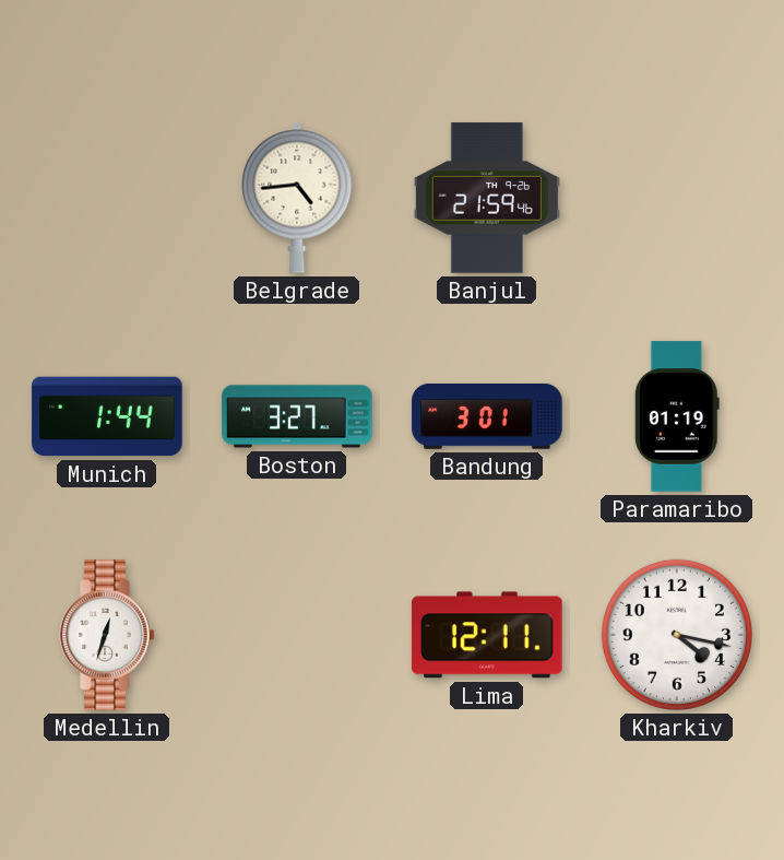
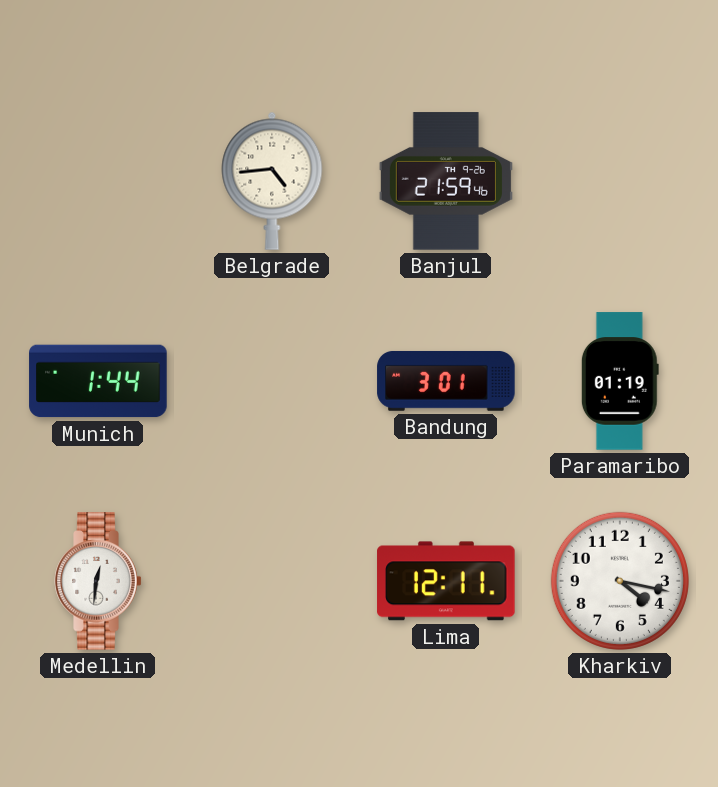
Boston: 3:27 -> none
Medellin: 12:33 -> 12:31
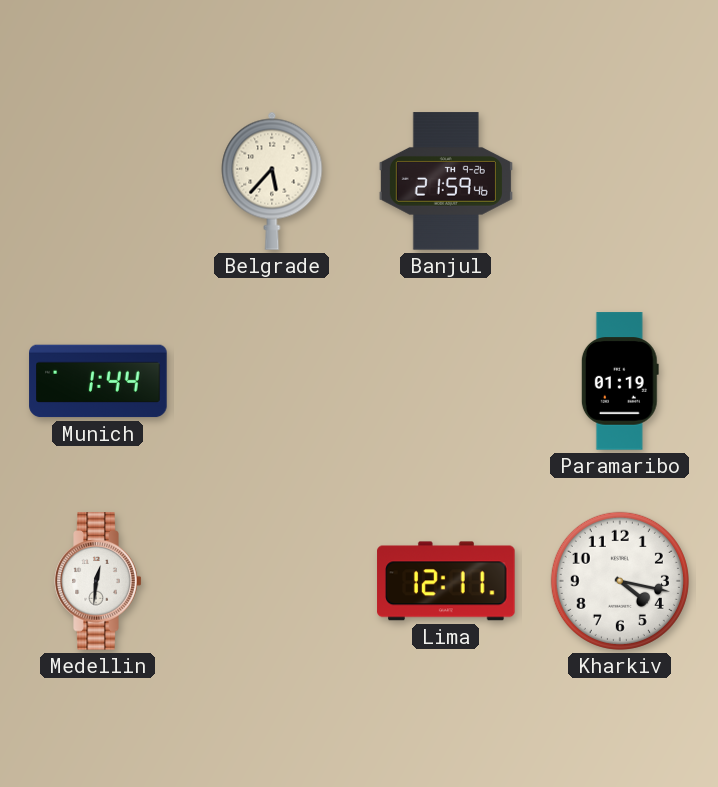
Belgrade: 4:44 -> 5:37
Bandung: 3:01 -> none
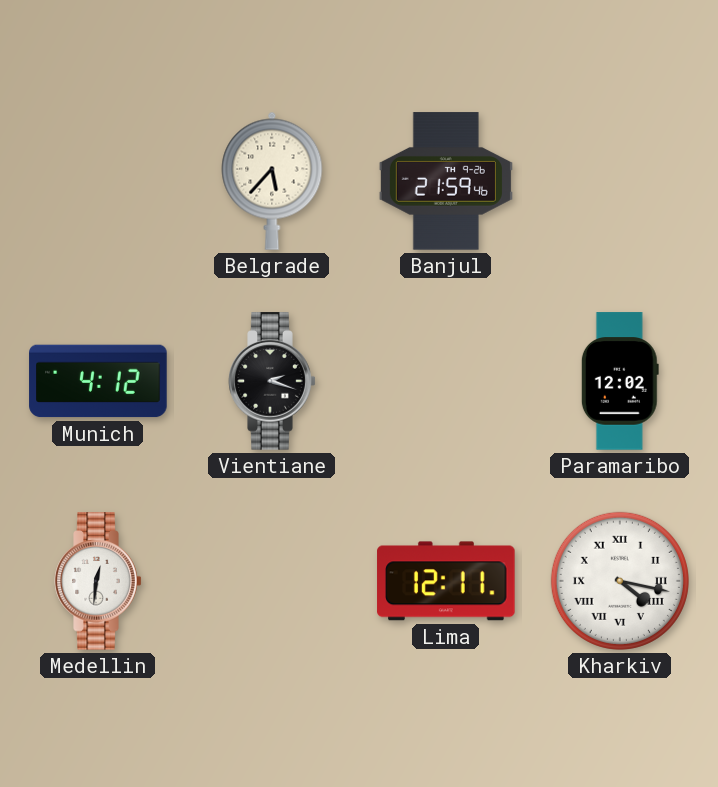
Munich: 1:44 -> 4:12
Vientiane: none -> 2:18
Paramaribo: 01:19 -> 12:02
Kharkiv numerals: Arabic -> Roman
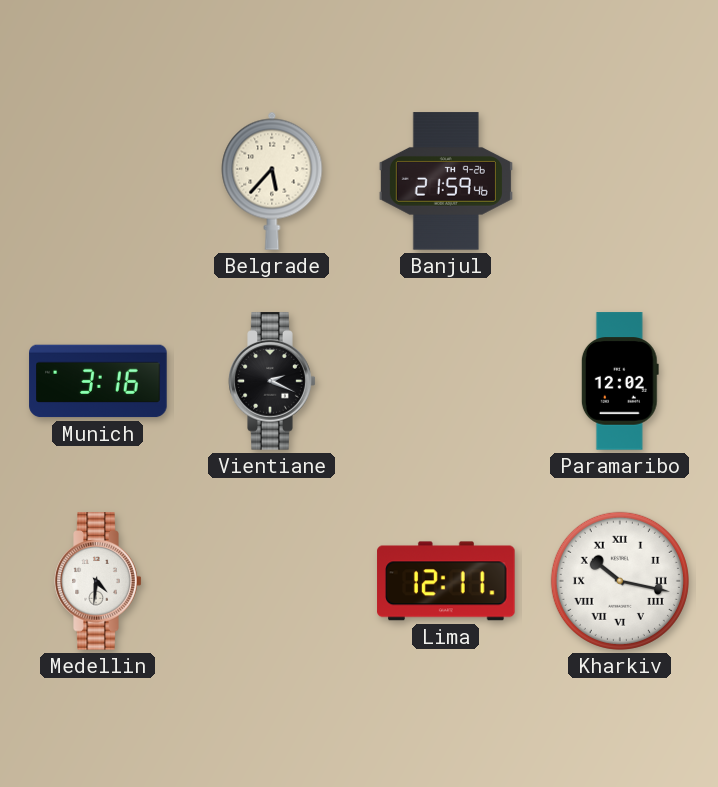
Munich: 4:12 -> 3:16
Vientiane: 2:18 -> 2:19
Medellin: 12:31 -> 4:31
Kharkiv: 4:17 -> 10:17
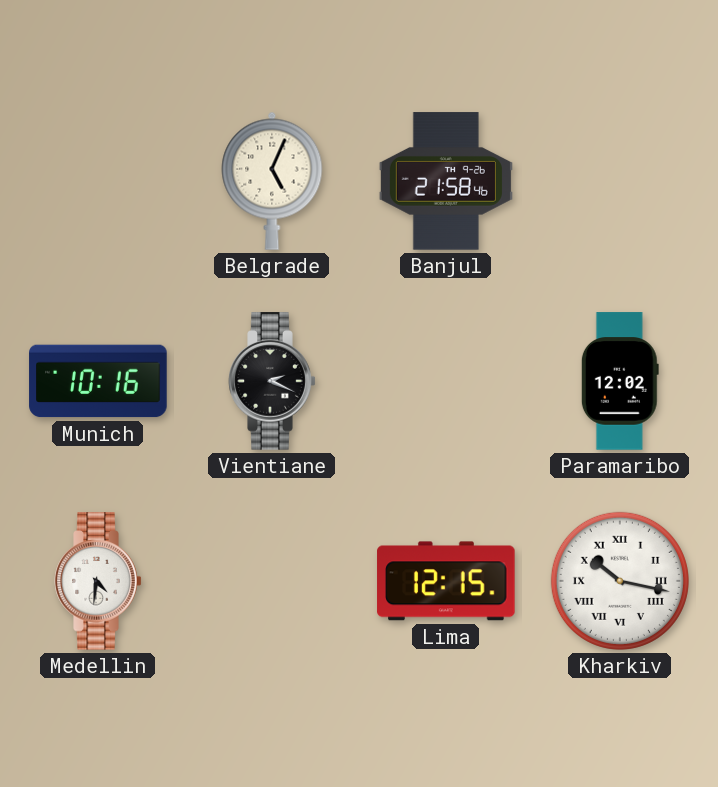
Belgrade: 5:37 -> 5:04
Banjul: 21:59 -> 21:58
Munich: 3:16 -> 10:16
Lima: 12:11 -> 12:15
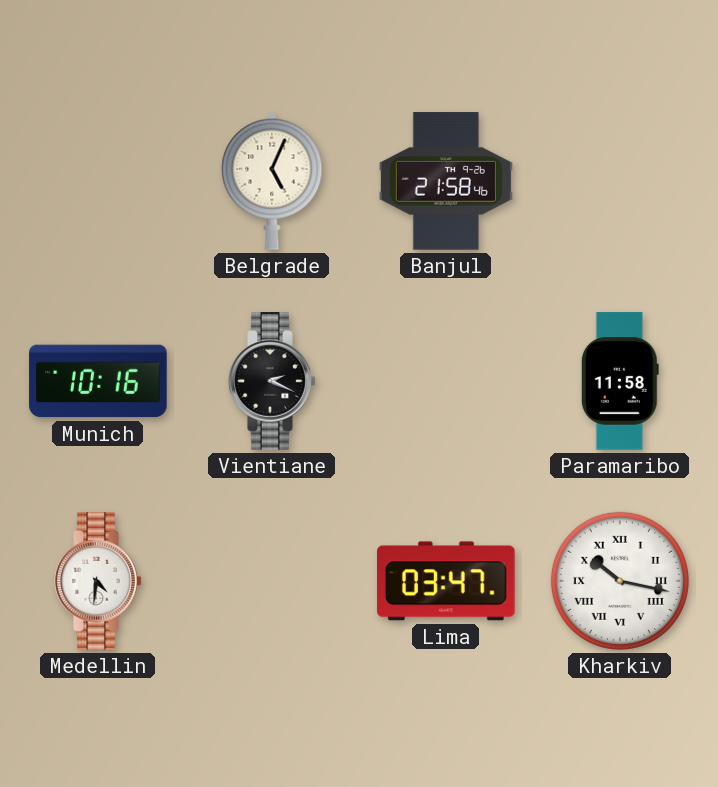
Paramaribo: 12:02 -> 11:58
Lima: 12:15 -> 03:47
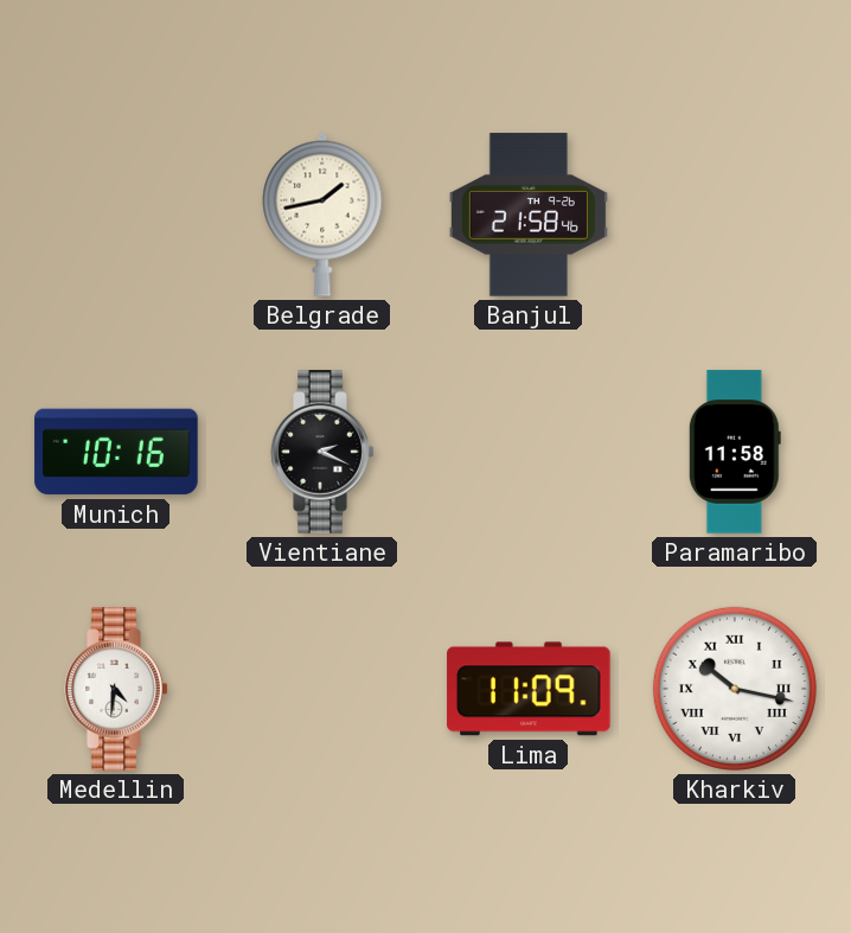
Belgrade: 5:04 -> 1:43
Lima: 03:47 -> 11:09
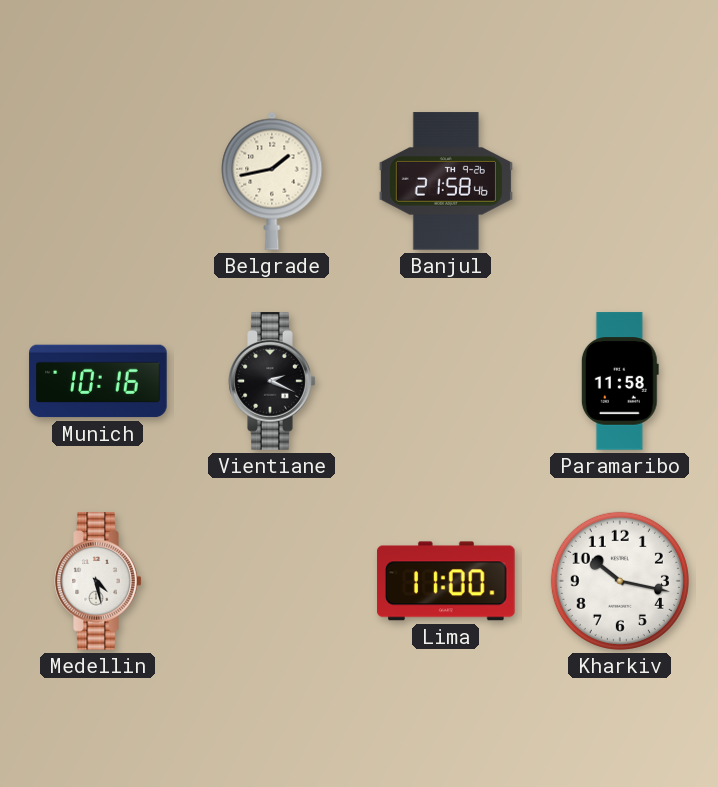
Medellin: 4:31 -> 4:28
Lima: 11:09 -> 11:00
Kharkiv numerals: Roman -> Arabic
